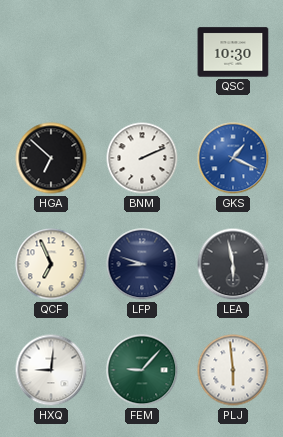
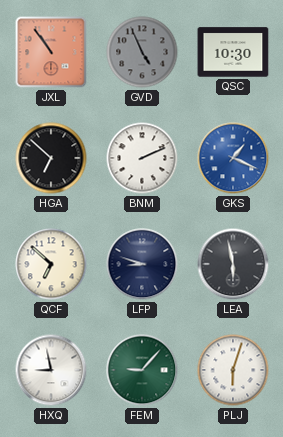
JXL: none -> 10:54
GVD: none -> 4:56
QCF: 6:56 -> 6:52
HXQ: 9:01 -> 8:58
PLJ: 5:59 -> 6:03
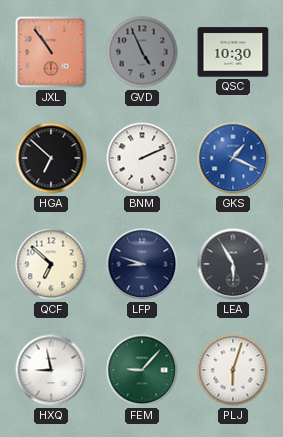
LEA: 5:58 -> 5:55
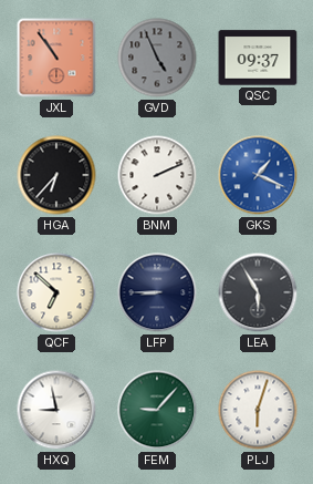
QSC: 10:30 -> 09:37
HGA: 6:52 -> 6:37
LFP: 8:48 -> 8:45
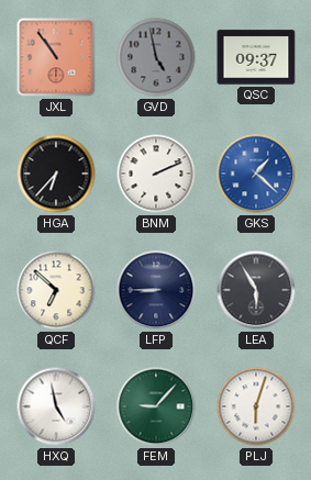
GVD: 4:56 -> 4:58
GKS: 1:19 -> 1:22
HXQ: 8:58 -> 4:58
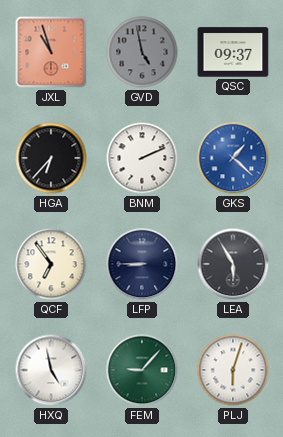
JXL: 10:54 -> 10:57
QCF: 6:52 -> 6:54
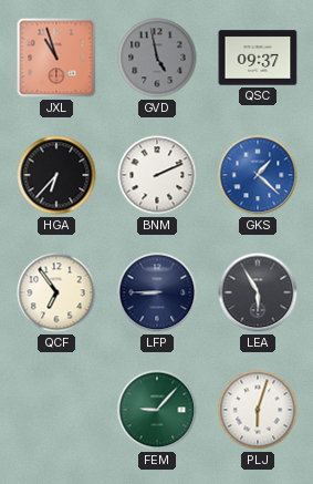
HXQ: 4:58 -> none
